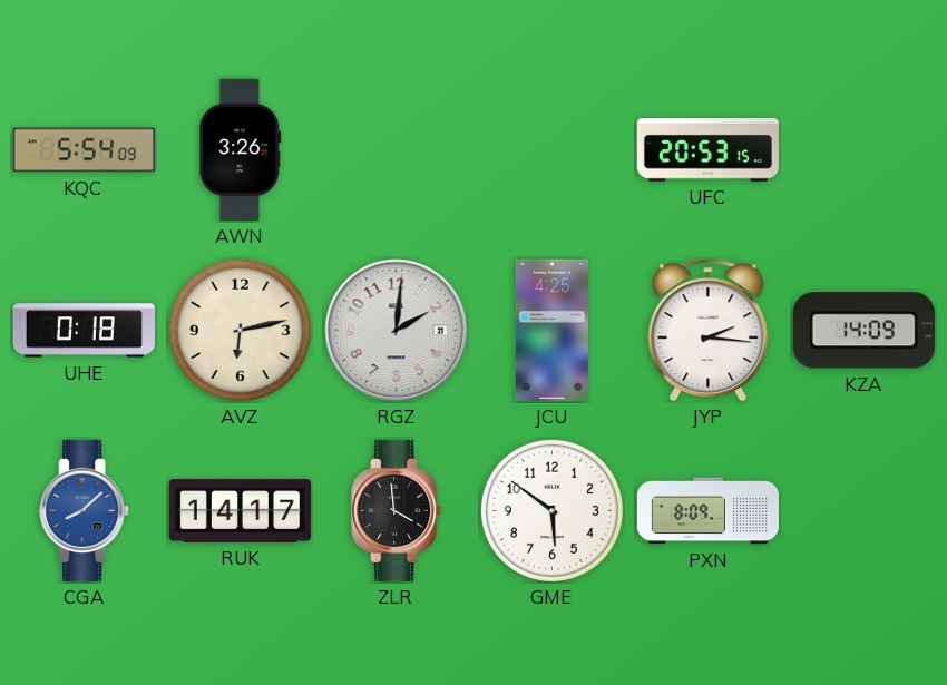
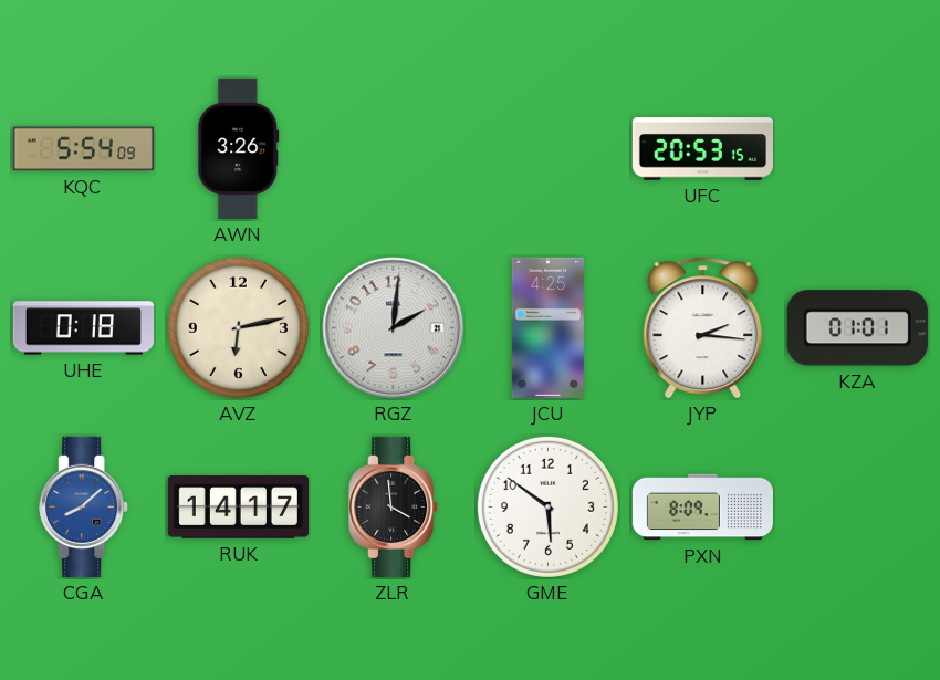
KZA: 14:09 -> 01:01
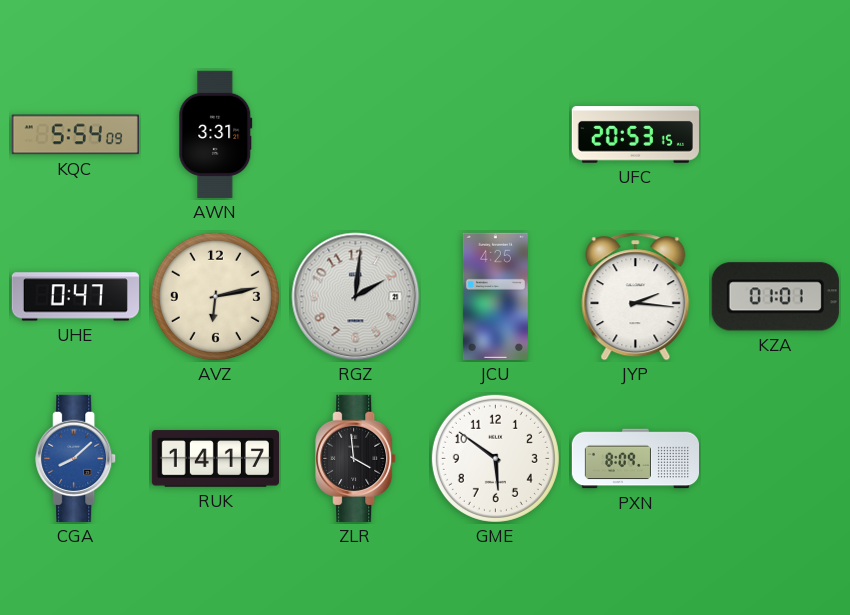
AWN: 3:26 -> 3:31
UHE: 0:18 -> 0:47
